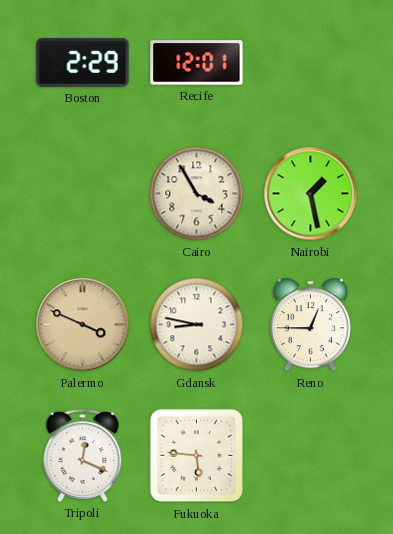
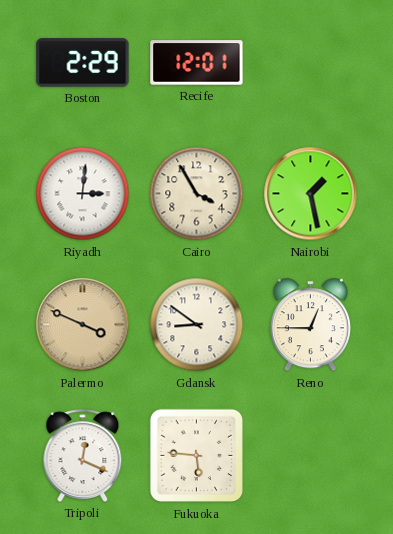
Riyadh: none -> 3:01
Gdansk: 8:47 -> 8:51
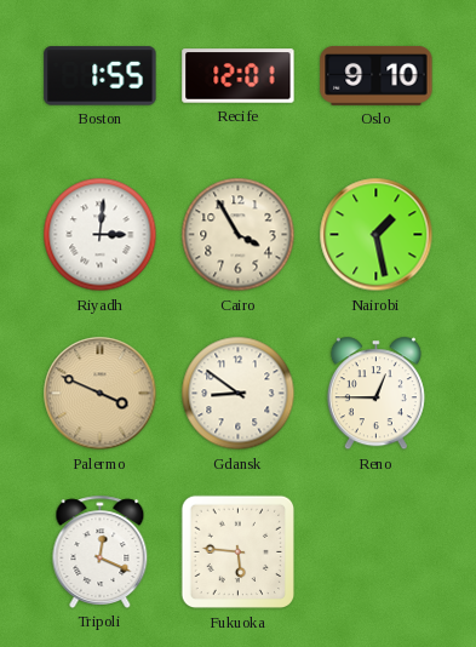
Boston: 2:29 -> 1:55
Oslo: none -> 9:10
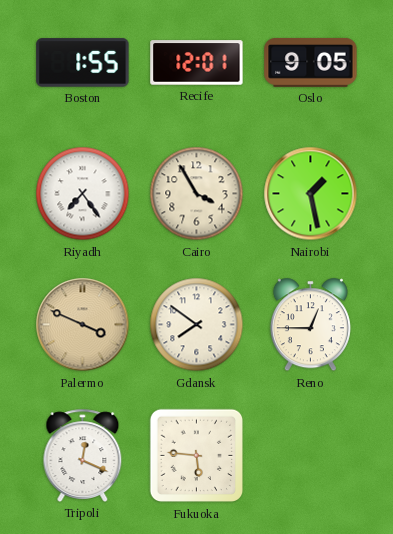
Oslo: 9:10 -> 9:05
Riyadh: 3:01 -> 7:24
Gdansk: 8:51 -> 7:51
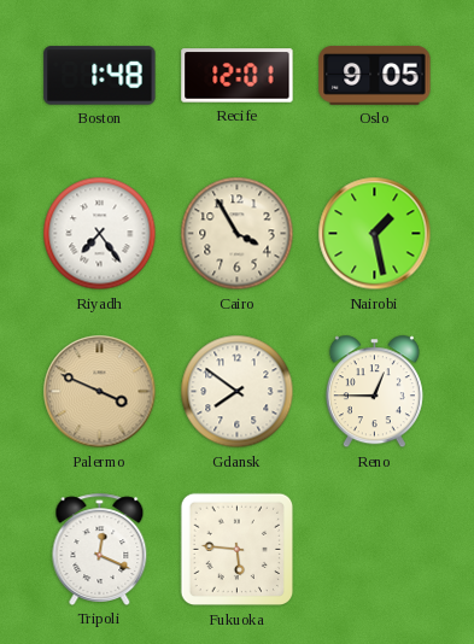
Boston: 1:55 -> 1:48
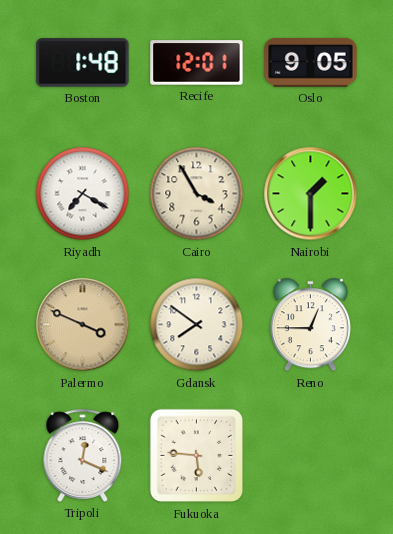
Riyadh: 7:24 -> 7:20
Nairobi: 1:28 -> 1:30
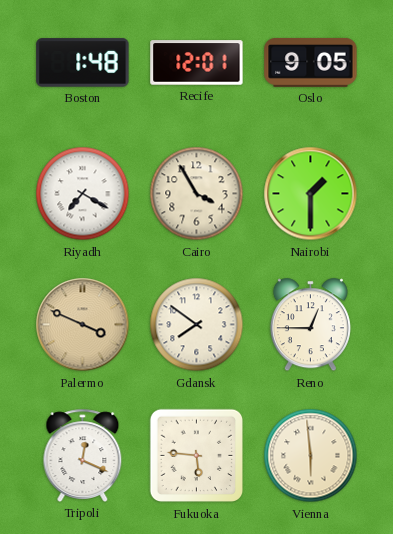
Vienna: none -> 5:59
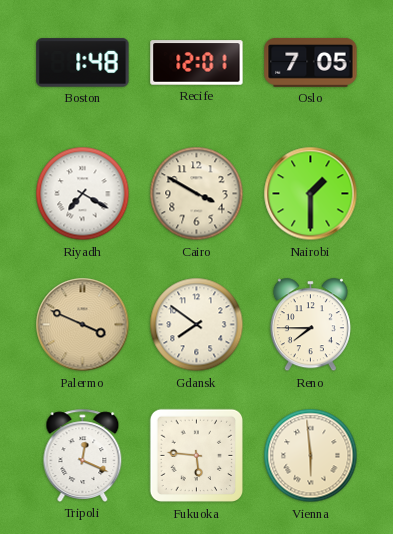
Oslo: 9:05 -> 7:05
Cairo: 3:55 -> 3:50
Reno: 12:45 -> 7:45
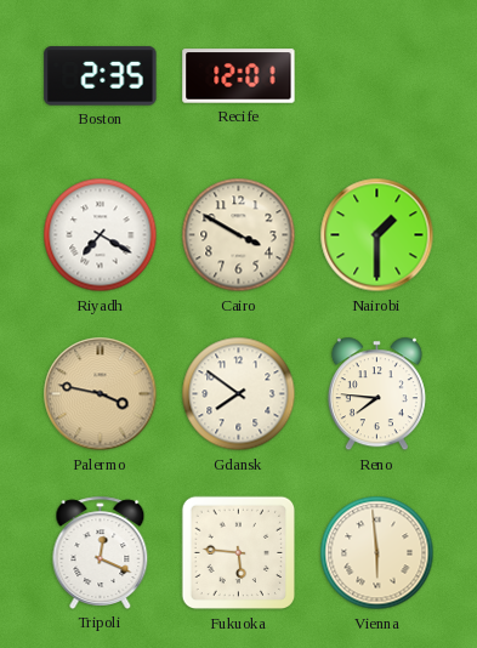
Boston: 1:48 -> 2:35
Oslo: 7:05 -> none
Palermo: 3:49 -> 3:47
Reno: 7:45 -> 7:46
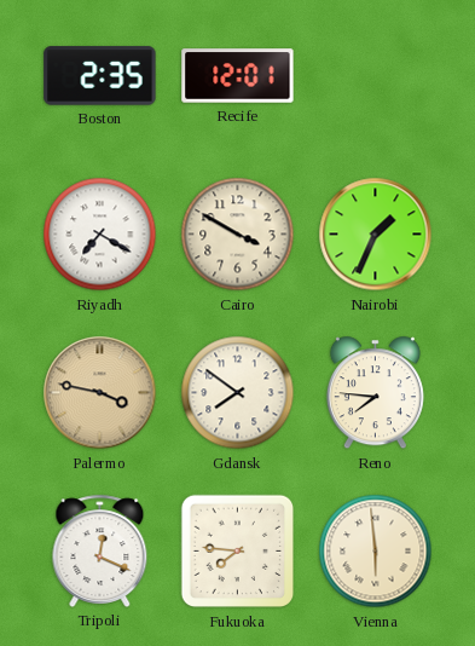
Nairobi: 1:30 -> 1:34
Fukuoka: 5:46 -> 7:46
